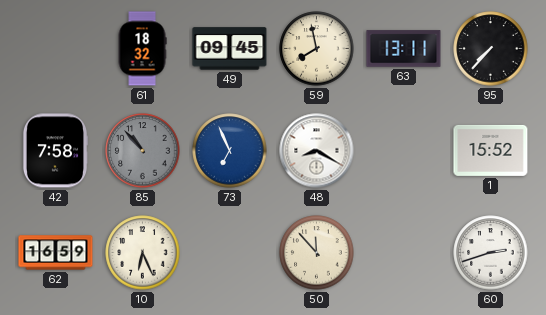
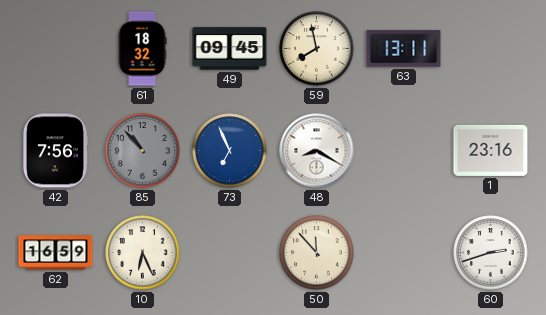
95: 7:37 -> none
42: 7:58 -> 7:56
1: 15:52 -> 23:16
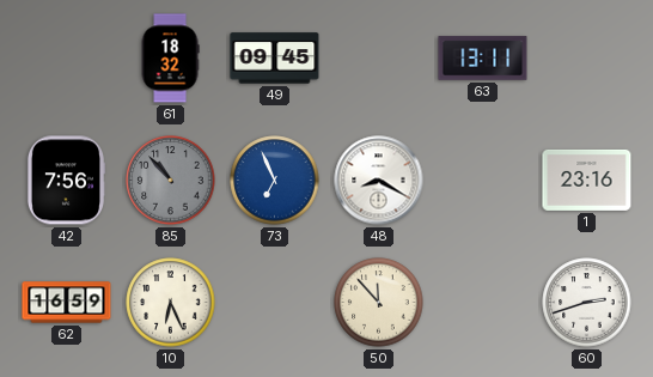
59: 7:58 -> none
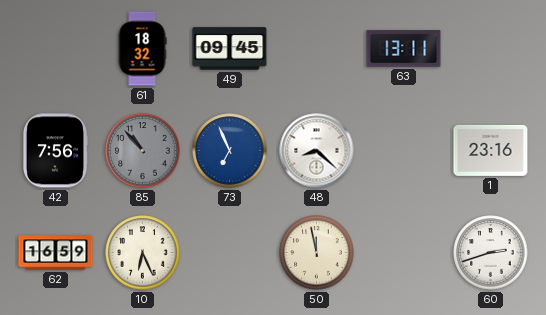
48: 8:20 -> 8:22
50: 11:53 -> 11:58
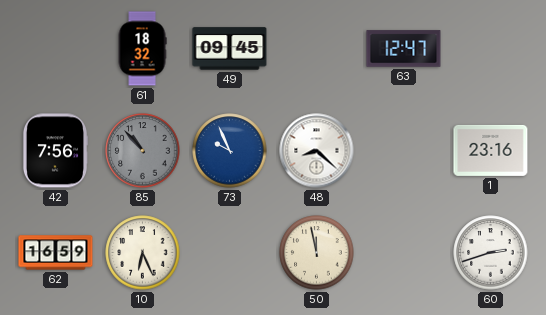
63: 13:11 -> 12:47
73: 6:56 -> 9:56
